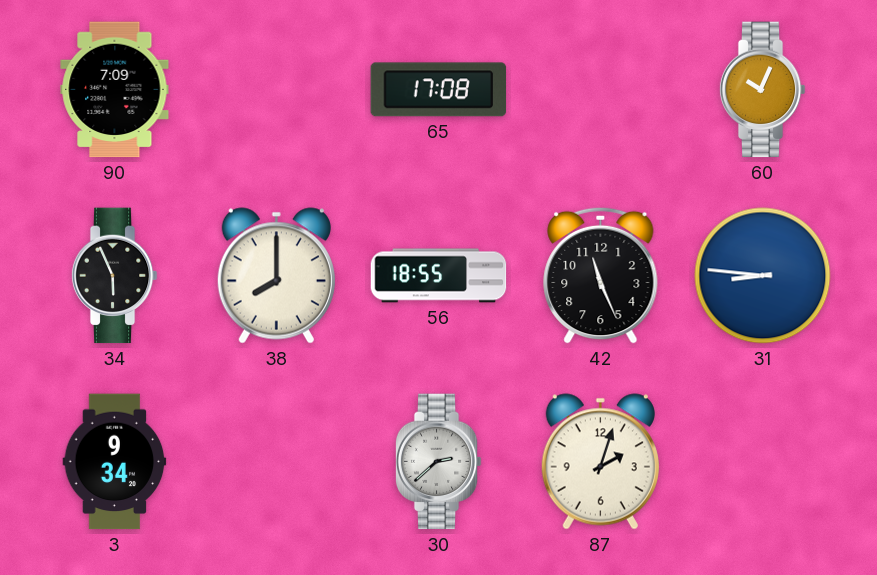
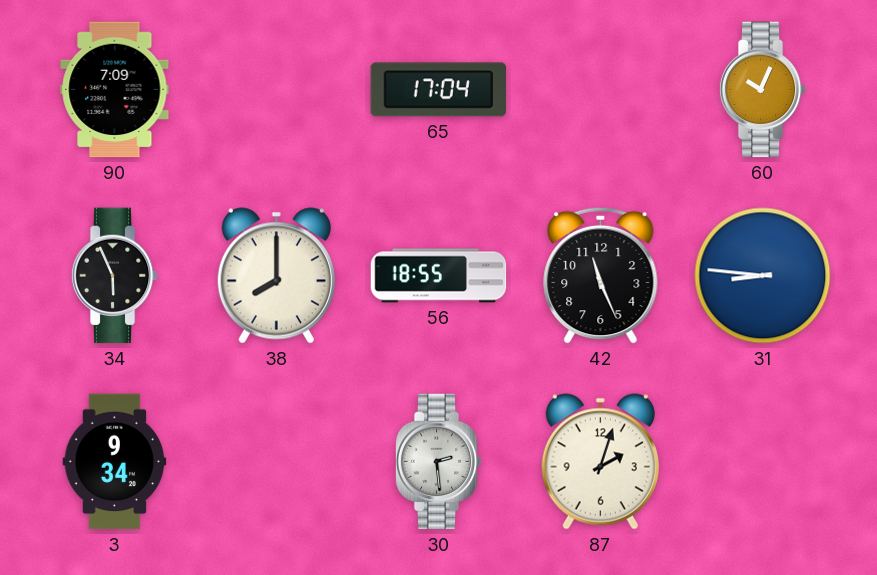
65: 17:08 -> 17:04
30: 2:38 -> 2:29
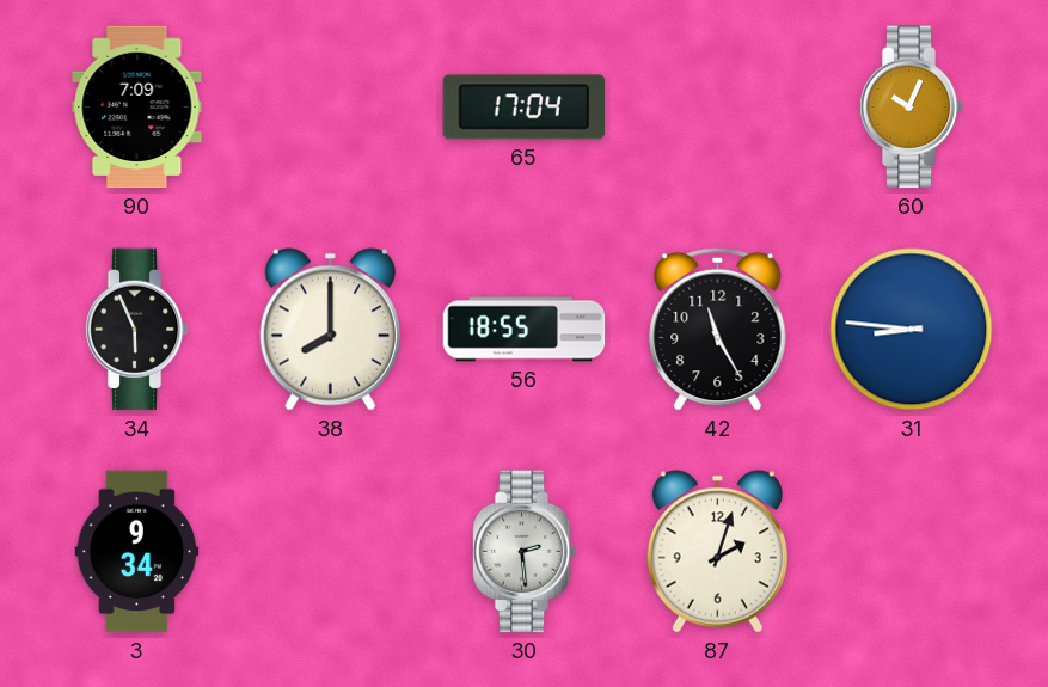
42: 11:26 -> 11:25
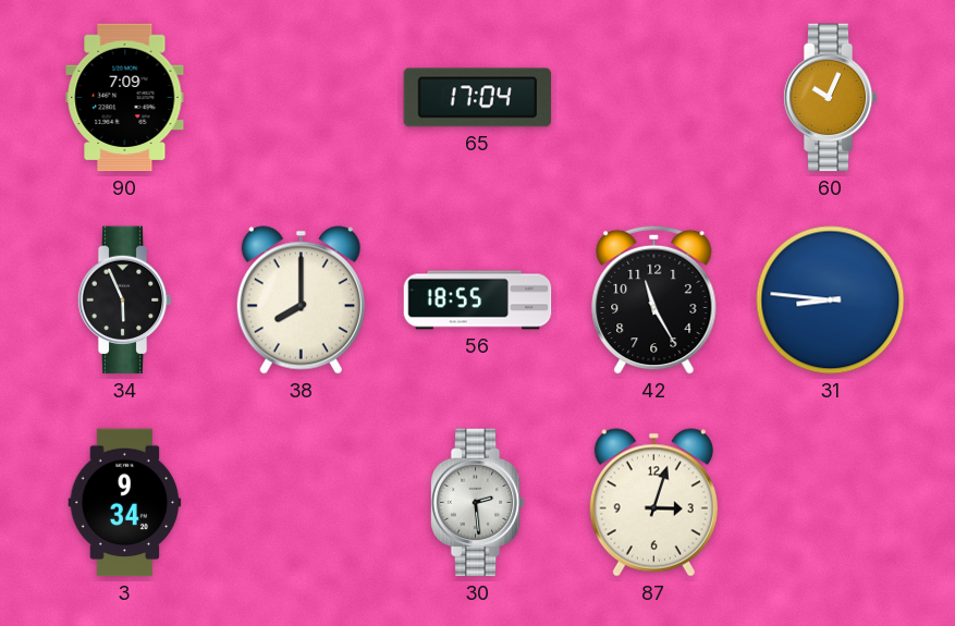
87: 2:03 -> 3:03
